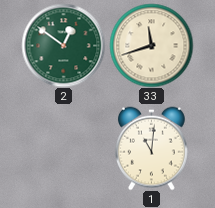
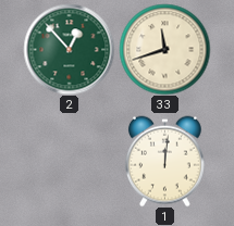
2: 12:51 -> 12:53
1: 11:01 -> 12:01
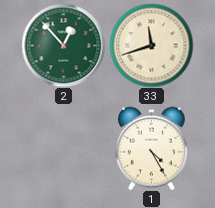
1: 12:01 -> 4:25
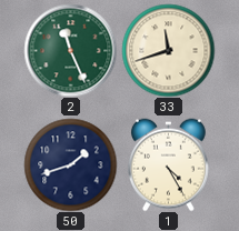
2: 12:53 -> 11:26
50: none -> 1:42
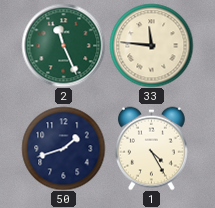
33: 11:42 -> 11:46
